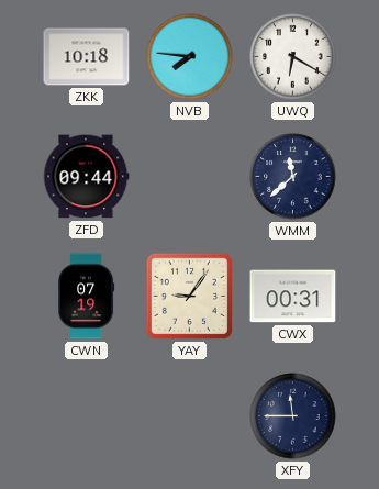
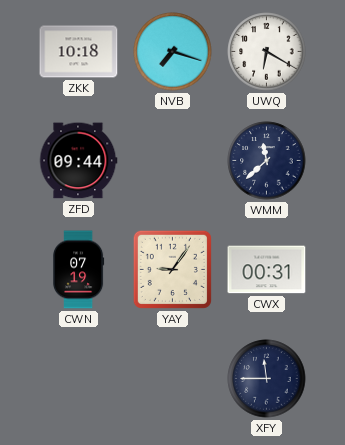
NVB: 7:46 -> 7:18
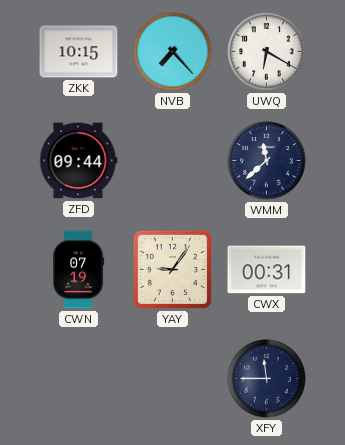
ZKK: 10:18 -> 10:15
NVB: 7:18 -> 7:23
